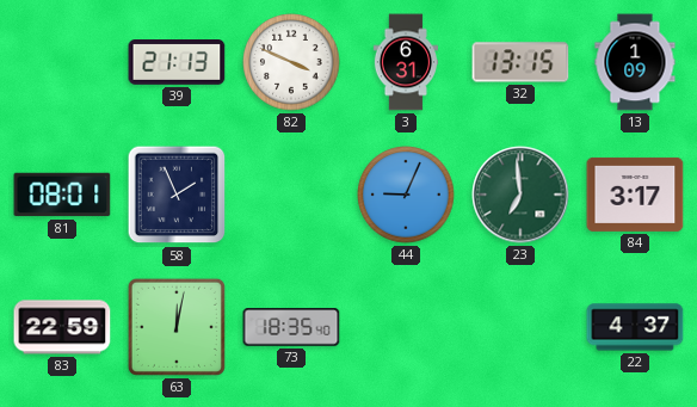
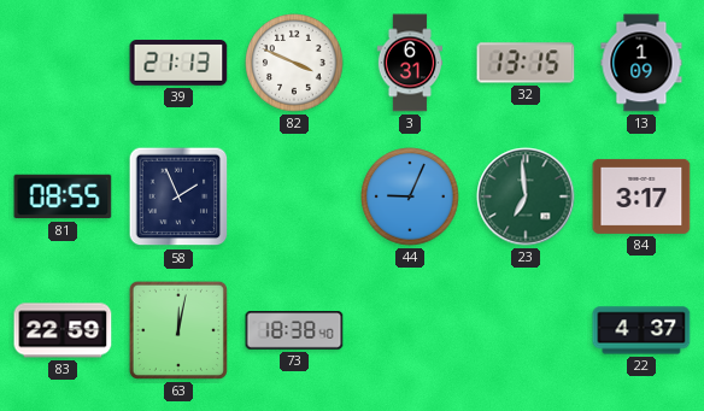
81: 08:01 -> 08:55
73: 18:35 -> 18:38
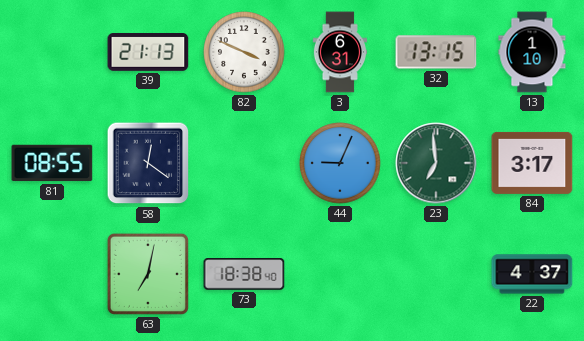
13: 1:09 -> 1:10
58: 1:56 -> 12:21
83: 22:59 -> none
63: 12:02 -> 7:02
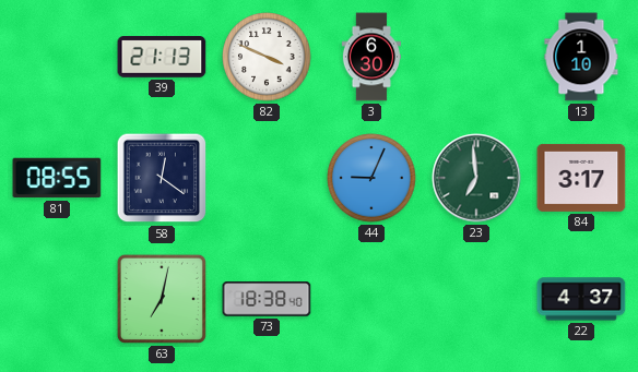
3: 6:31 -> 6:30
32: 13:15 -> none
